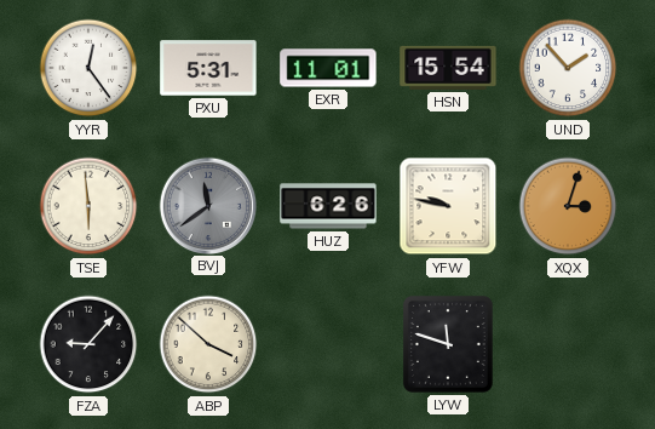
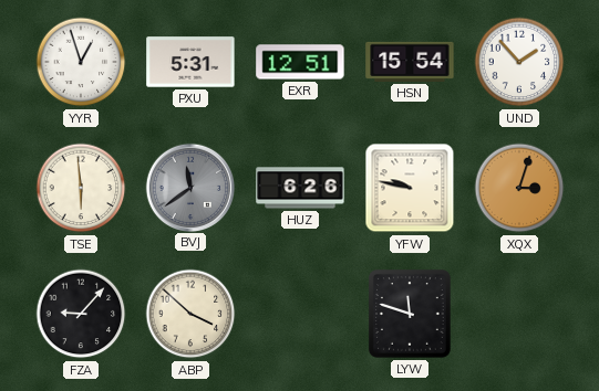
YYR: 12:24 -> 12:57
EXR: 11:01 -> 12:51
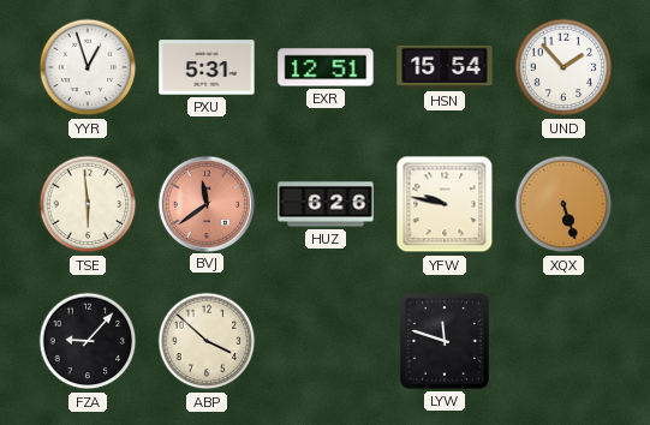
BVJ dial: grey -> salmon
XQX: 3:03 -> 5:27
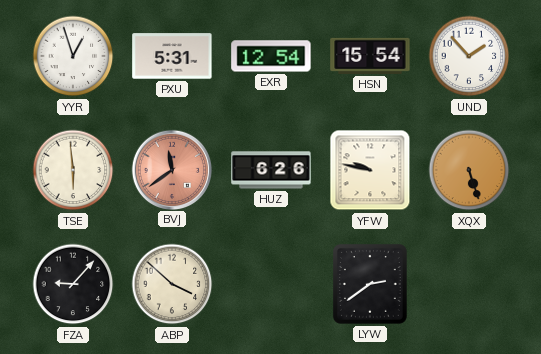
EXR: 12:51 -> 12:54
LYW: 11:48 -> 2:39
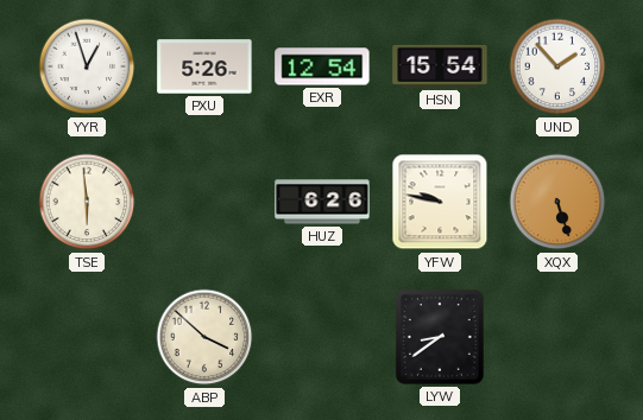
PXU: 5:31 -> 5:26
BVJ: 11:39 -> none
FZA: 9:07 -> none
LYW: 2:39 -> 8:39
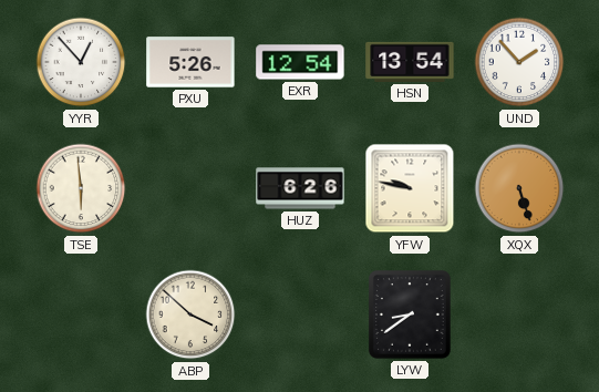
YYR: 12:57 -> 12:53
HSN: 15:54 -> 13:54
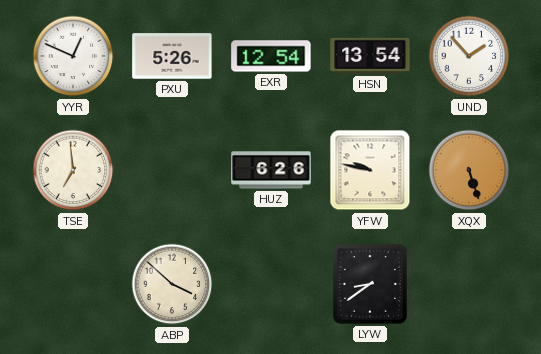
YYR: 12:53 -> 12:49
TSE: 5:59 -> 6:59
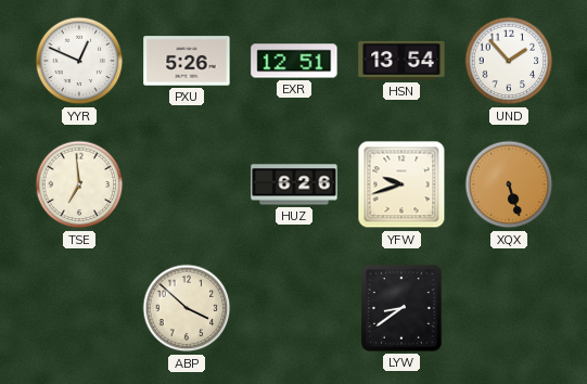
EXR: 12:54 -> 12:51
YFW: 9:47 -> 9:42
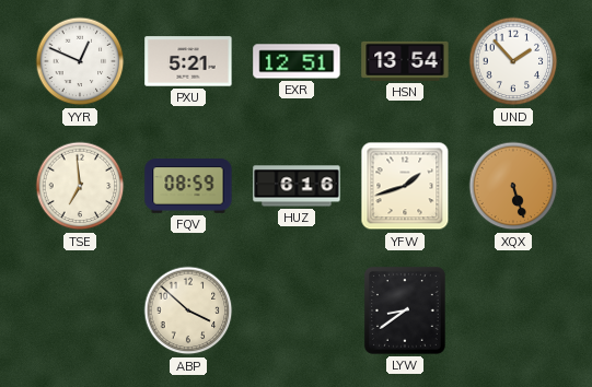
PXU: 5:26 -> 5:21
FQV: none -> 08:59
HUZ: 6:26 -> 6:16
YFW: 9:42 -> 1:42
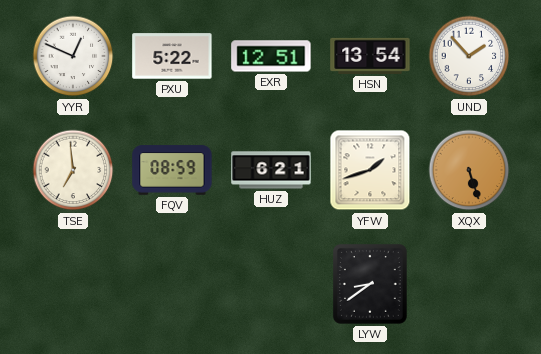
PXU: 5:21 -> 5:22
HUZ: 6:16 -> 6:21
ABP: 3:52 -> none
